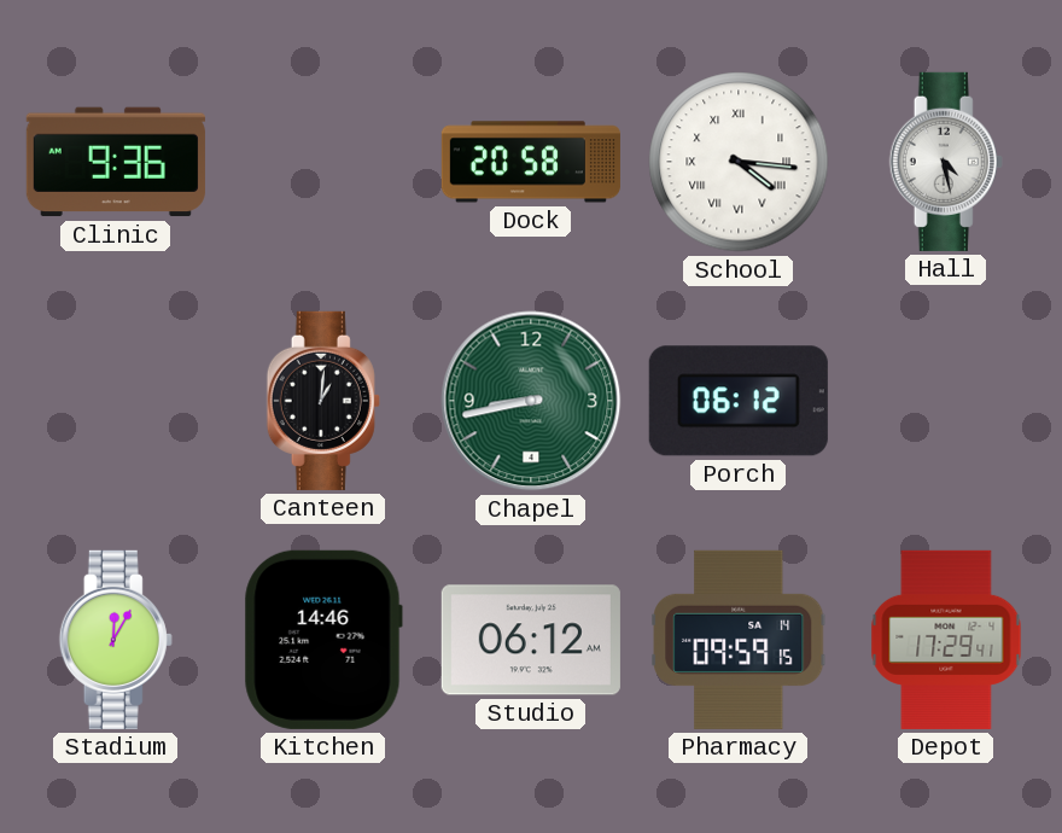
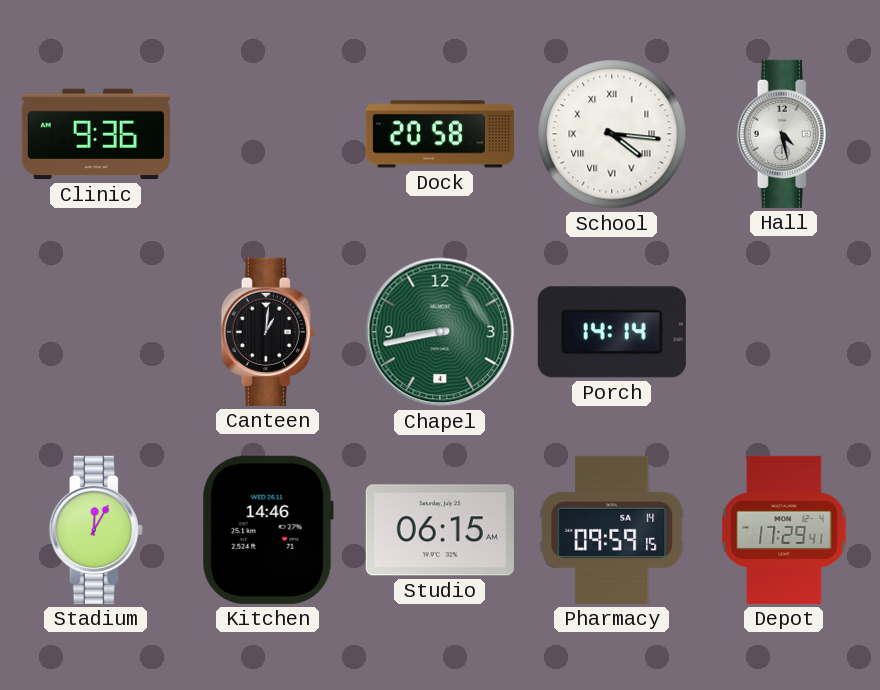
Porch: 06:12 -> 14:14
Studio: 06:12 -> 06:15
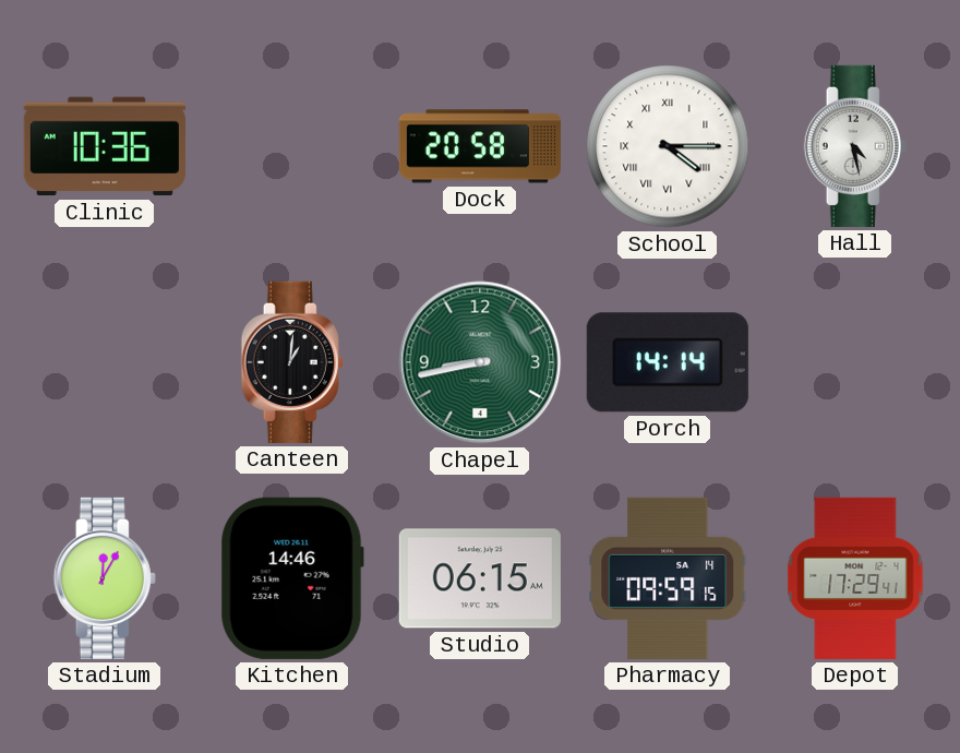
Clinic: 9:36 -> 10:36
School: 4:16 -> 4:15
